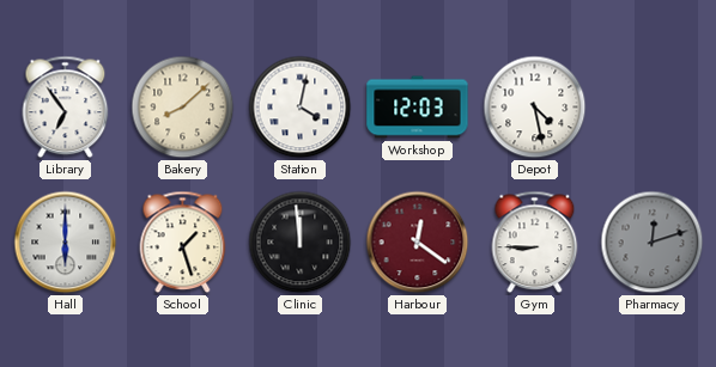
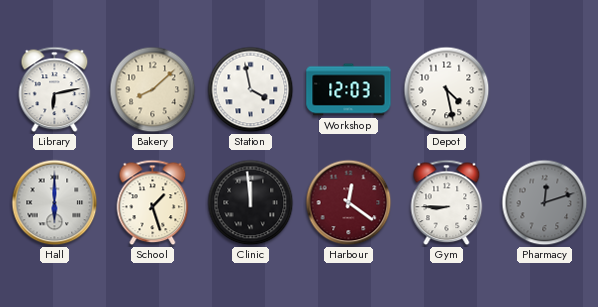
Library: 6:54 -> 6:13
Station: 4:02 -> 3:58
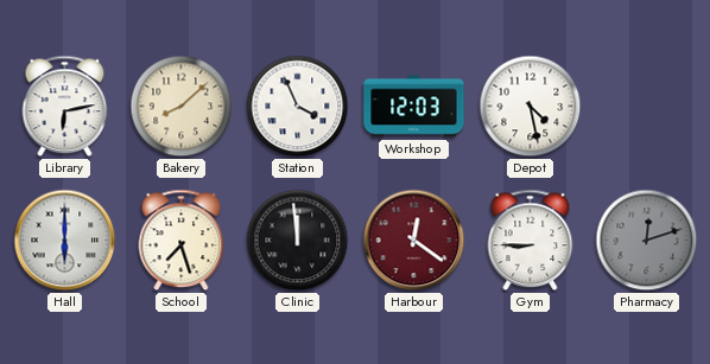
Station: 3:58 -> 3:56
School: 1:27 -> 7:27
